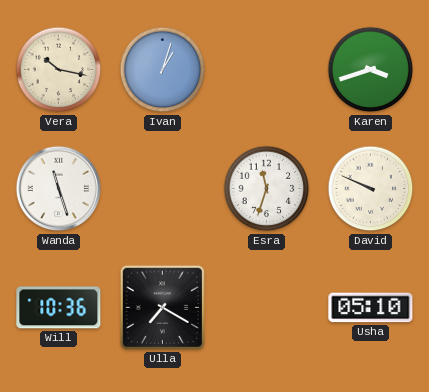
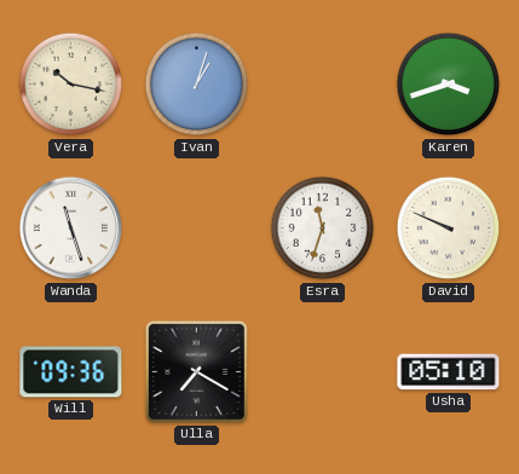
Will: 10:36 -> 09:36
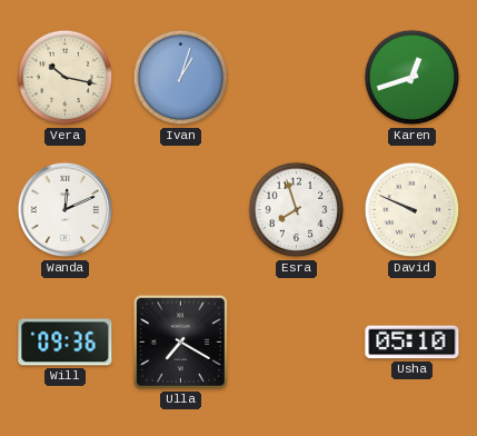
Karen: 3:42 -> 12:42
Wanda: 11:27 -> 12:11
Esra: 11:33 -> 7:57
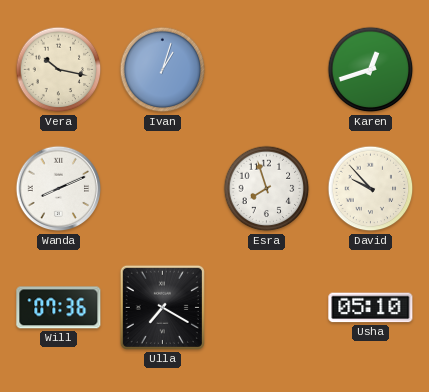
Wanda: 12:11 -> 8:11
David: 9:49 -> 9:53
Will: 09:36 -> 07:36
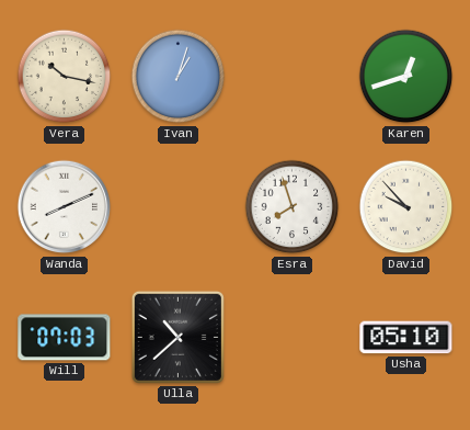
Will: 07:36 -> 07:03
Ulla: 7:20 -> 10:38
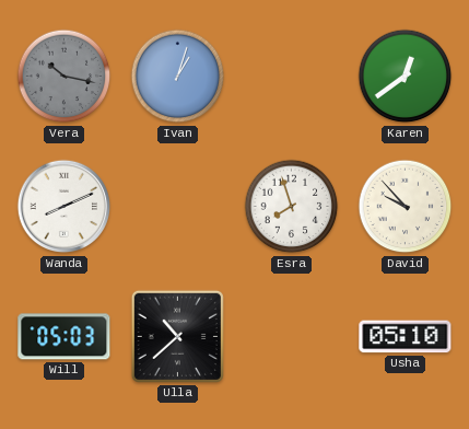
Vera dial: cream -> grey
Karen: 12:42 -> 12:39
Will: 07:03 -> 05:03
